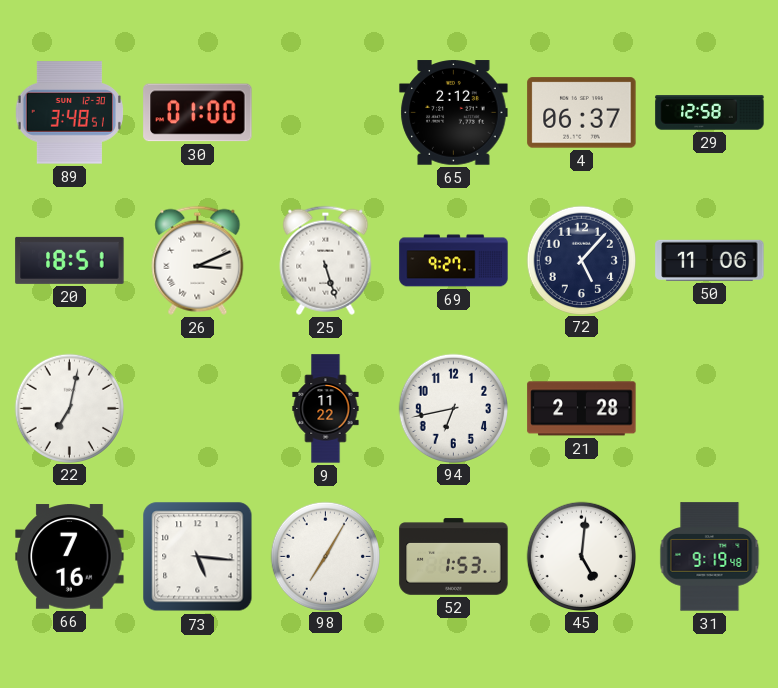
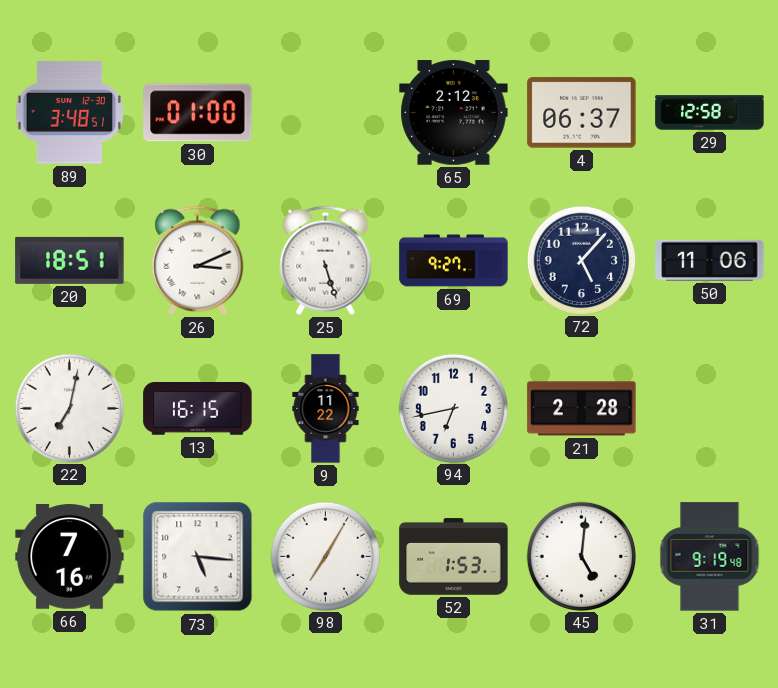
13: none -> 16:15
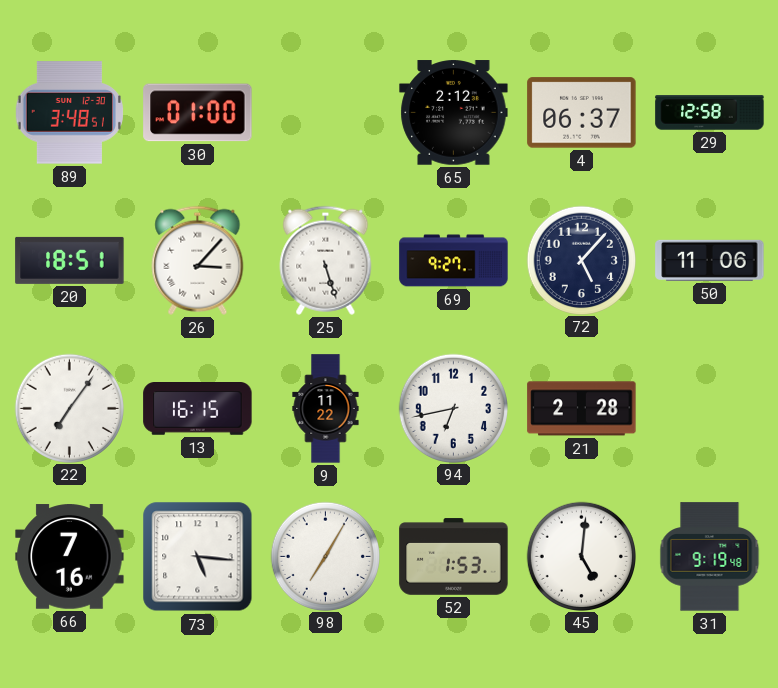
26: 3:11 -> 3:07
22: 7:02 -> 7:06
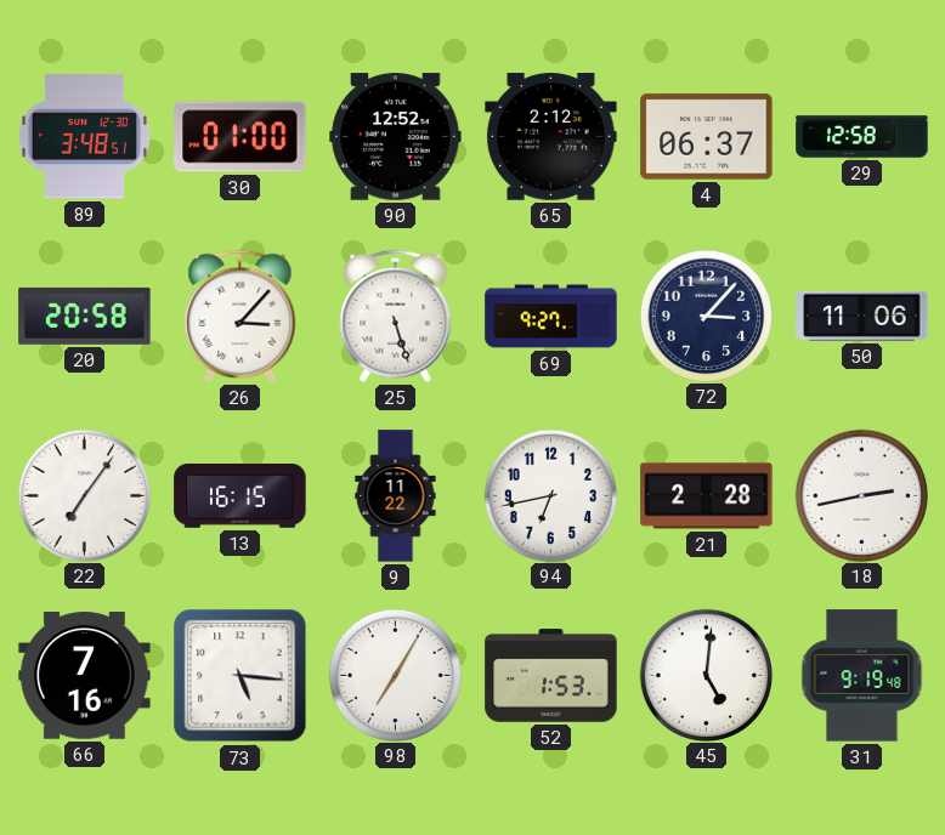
90: none -> 12:52
20: 18:51 -> 20:58
72: 5:07 -> 3:07
18: none -> 2:43
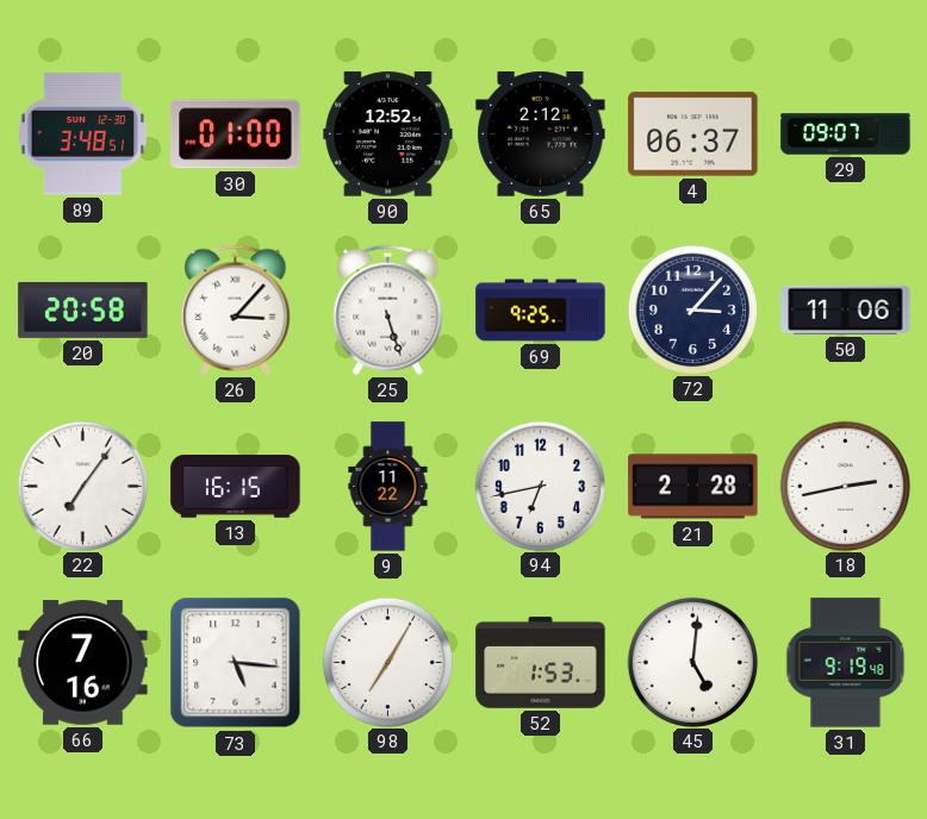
29: 12:58 -> 09:07
69: 9:27 -> 9:25
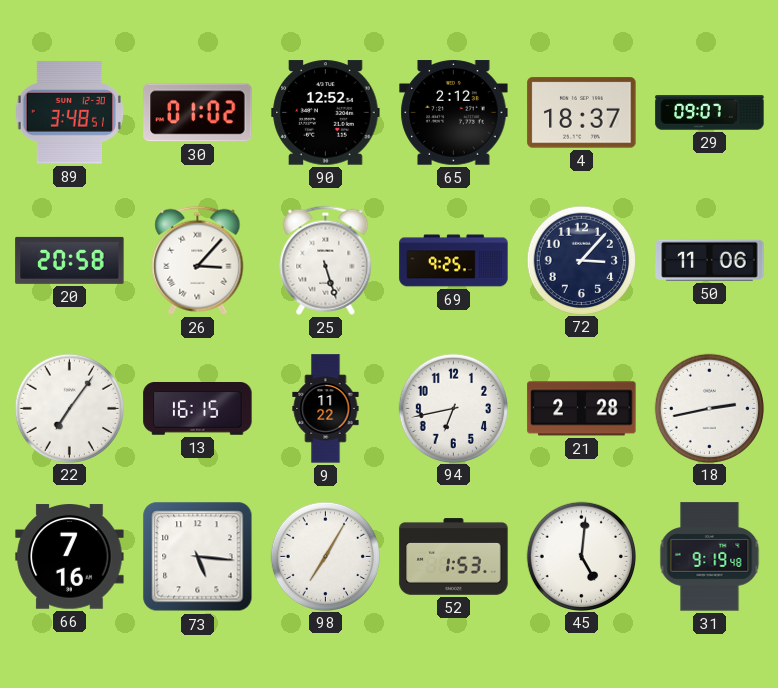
30: 01:00 -> 01:02
4: 06:37 -> 18:37
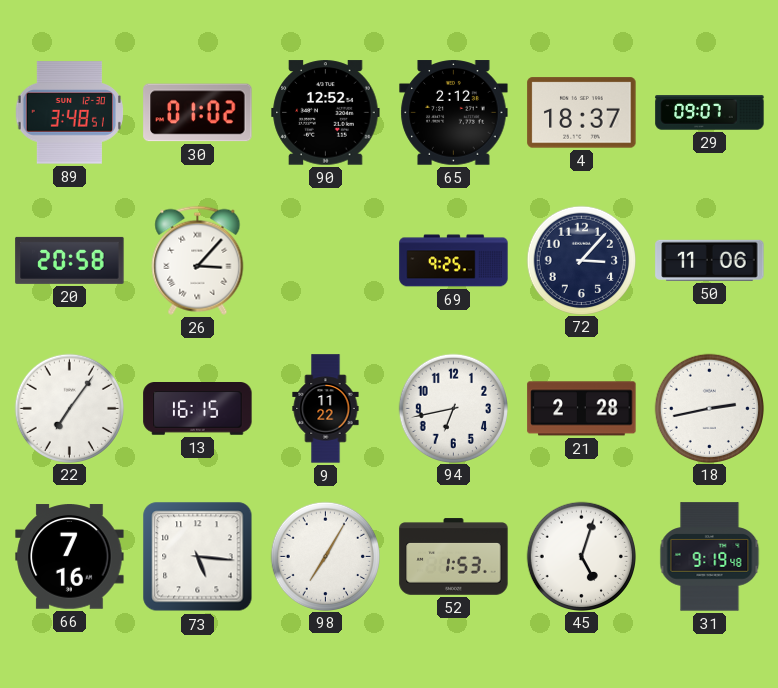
25: 5:27 -> none
45: 5:01 -> 5:03
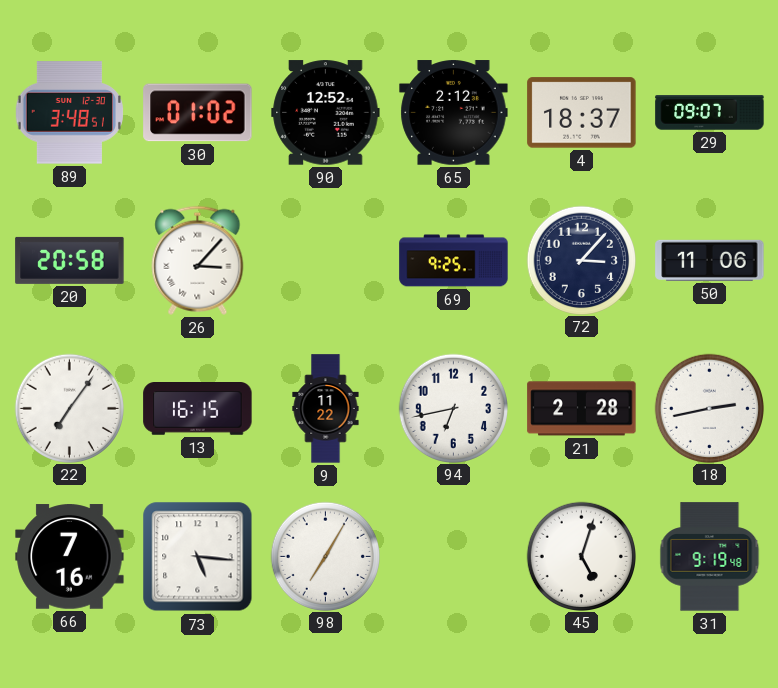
52: 1:53 -> none
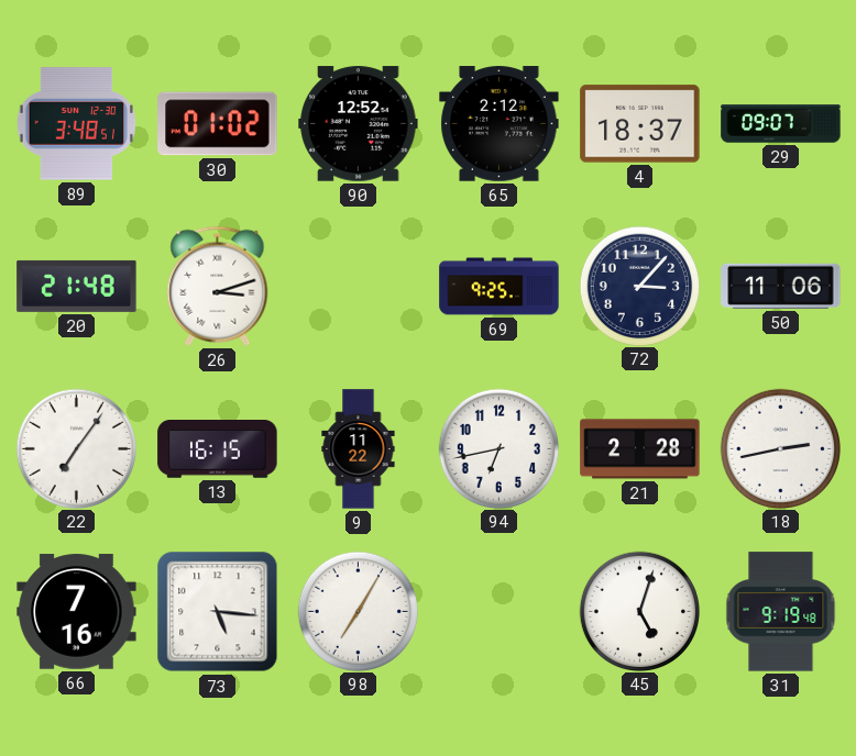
20: 20:58 -> 21:48
26: 3:07 -> 3:12
